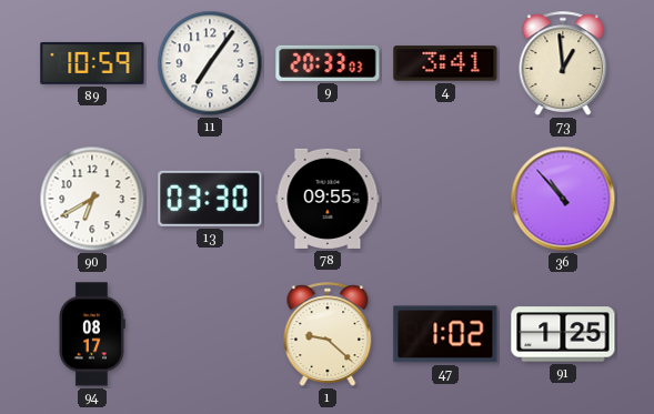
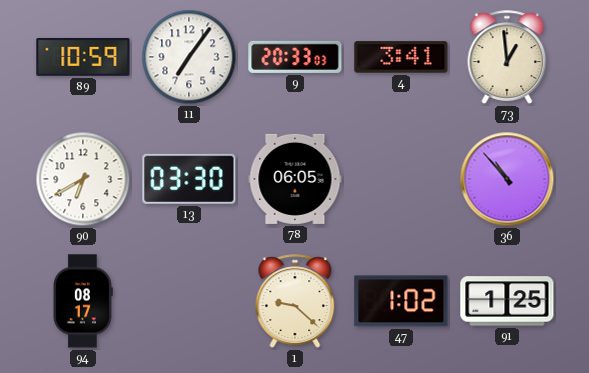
78: 09:55 -> 06:05
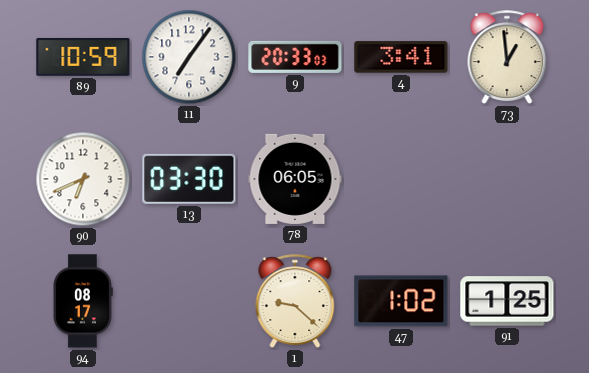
90: 6:40 -> 6:41
36: 10:53 -> none
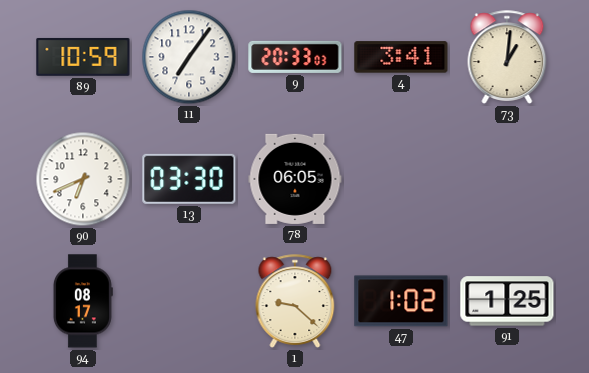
73: 12:59 -> 1:01
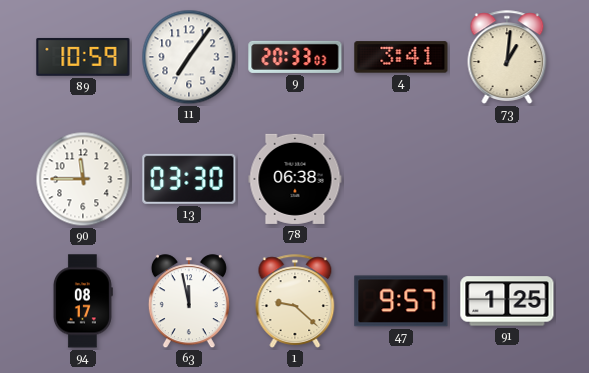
90: 6:41 -> 11:45
78: 06:05 -> 06:38
63: none -> 11:58
47: 1:02 -> 9:57
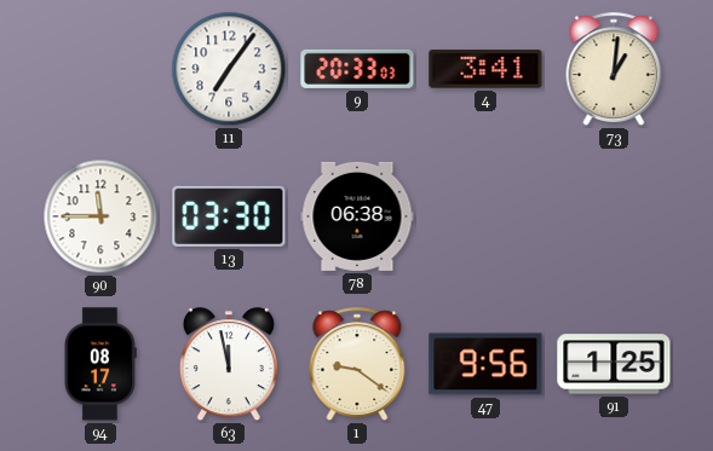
89: 10:59 -> none
1: 9:22 -> 9:21
47: 9:57 -> 9:56
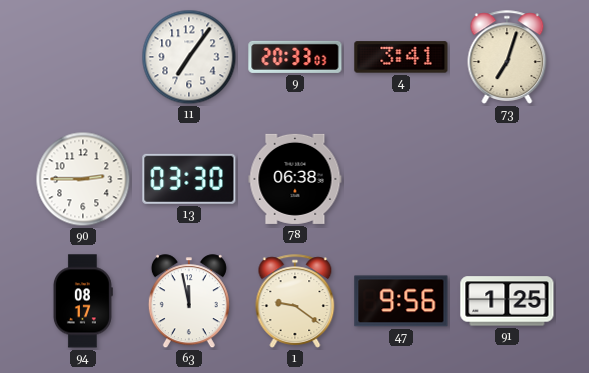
73: 1:01 -> 7:03
90: 11:45 -> 2:45
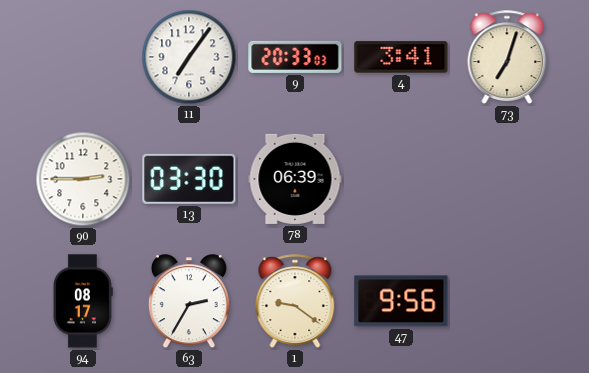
78: 06:38 -> 06:39
63: 11:58 -> 2:35
91: 1:25 -> none
